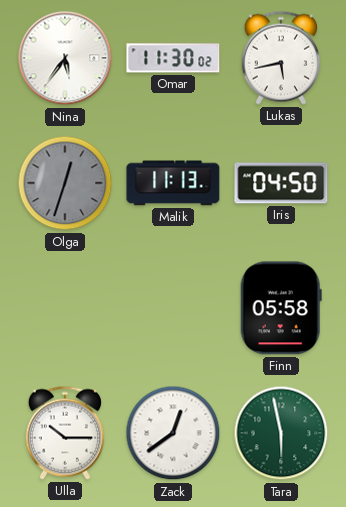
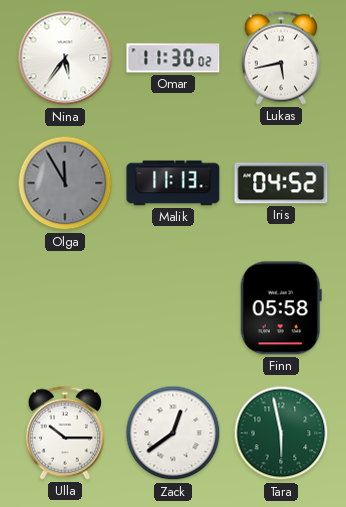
Olga: 12:33 -> 11:55
Iris: 04:50 -> 04:52
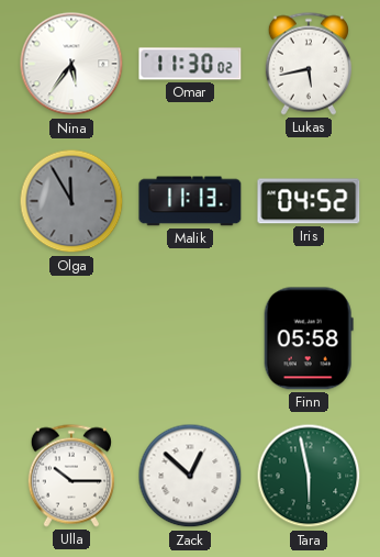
Zack: 12:39 -> 12:52
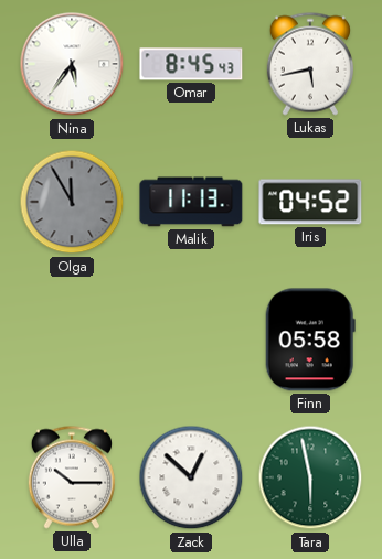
Omar: 11:30 -> 8:45
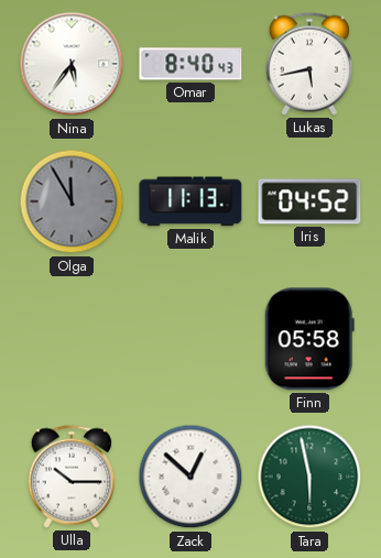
Omar: 8:45 -> 8:40
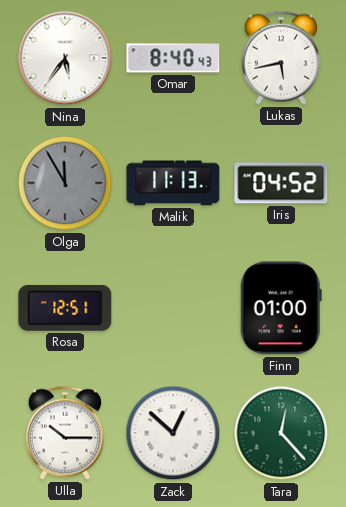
Rosa: none -> 12:51
Finn: 05:58 -> 01:00
Tara: 5:58 -> 12:23
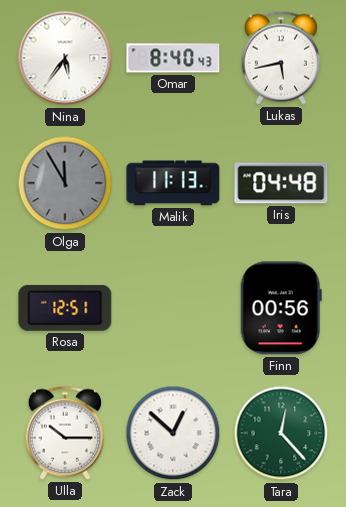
Iris: 04:52 -> 04:48
Finn: 01:00 -> 00:56
